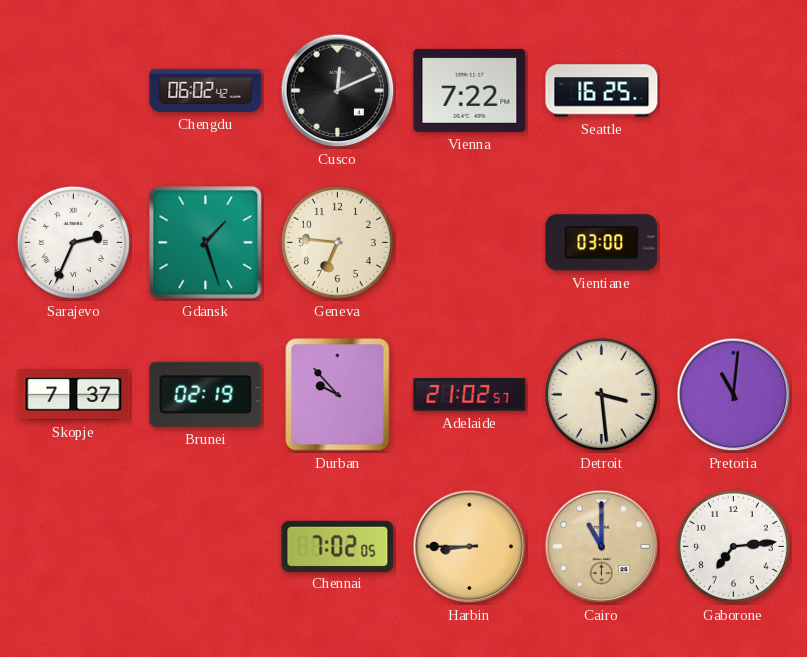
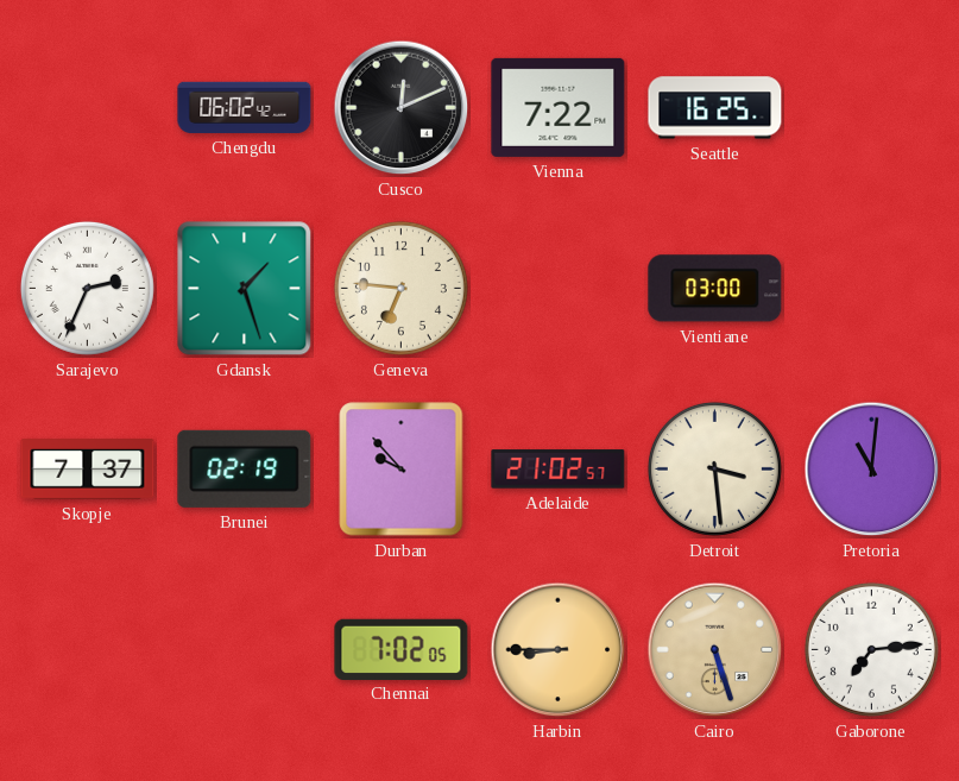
Cairo: 11:00 -> 5:27
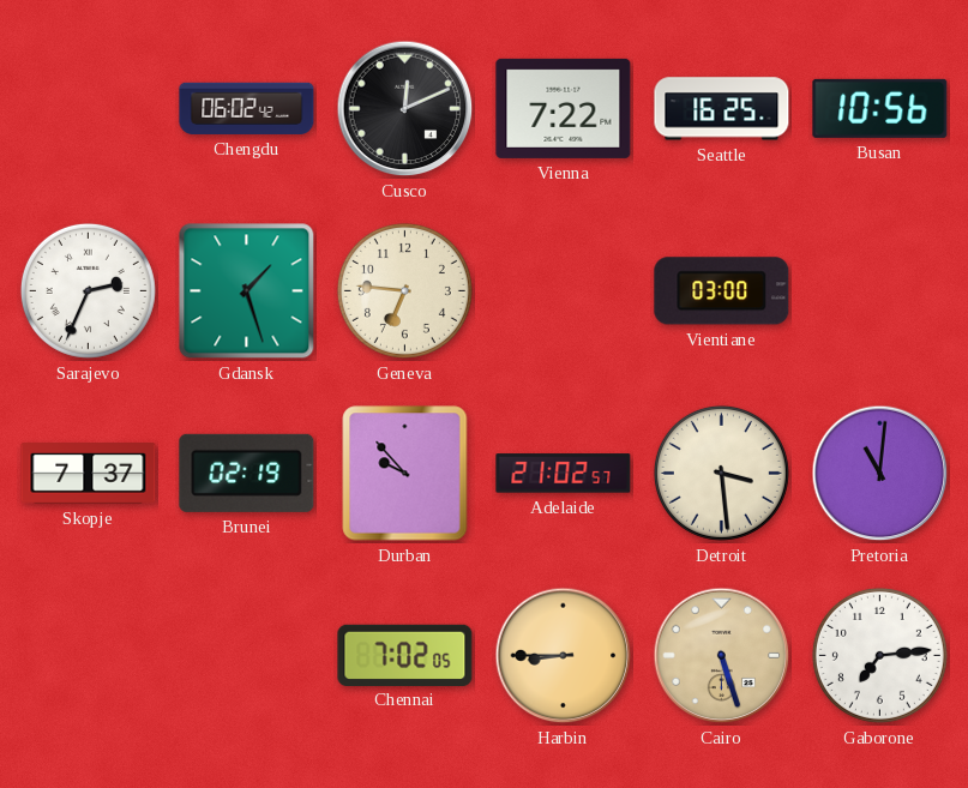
Busan: none -> 10:56
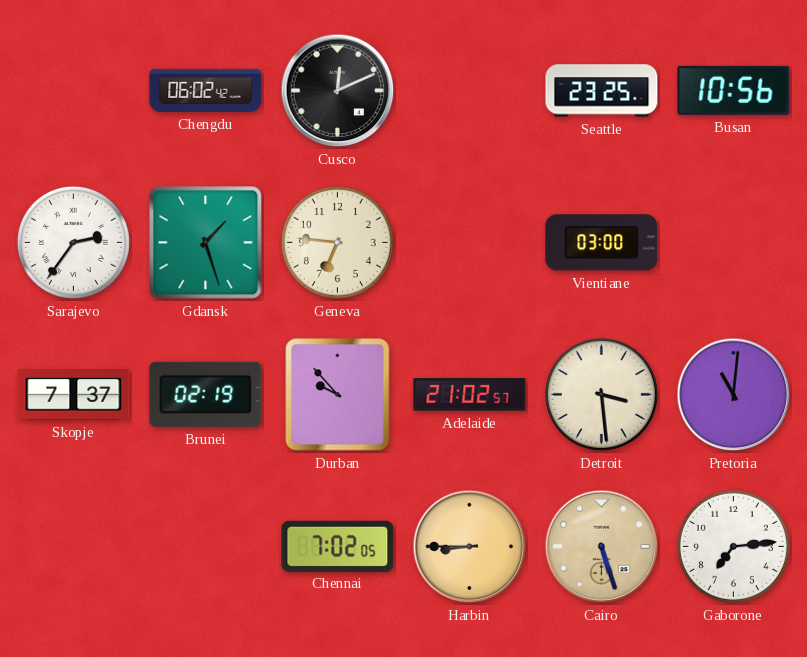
Vienna: 7:22 -> none
Seattle: 16:25 -> 23:25
Sarajevo: 2:34 -> 2:36
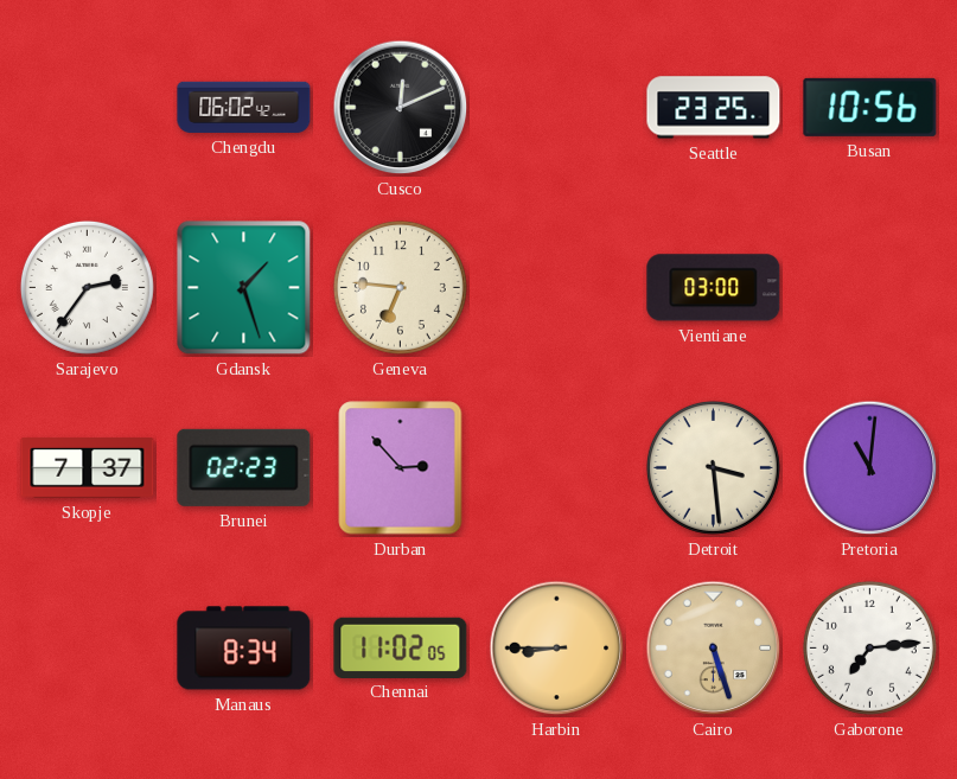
Brunei: 02:19 -> 02:23
Durban: 9:53 -> 2:53
Adelaide: 21:02 -> none
Manaus: none -> 8:34
Chennai: 7:02 -> 11:02
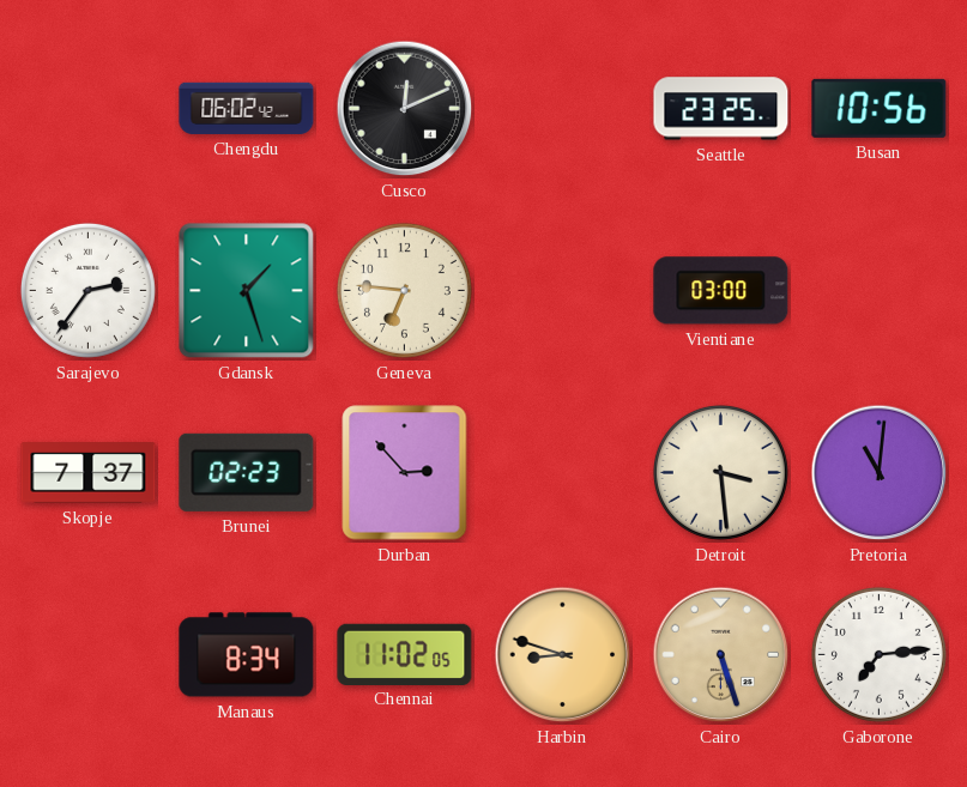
Harbin: 8:45 -> 8:48
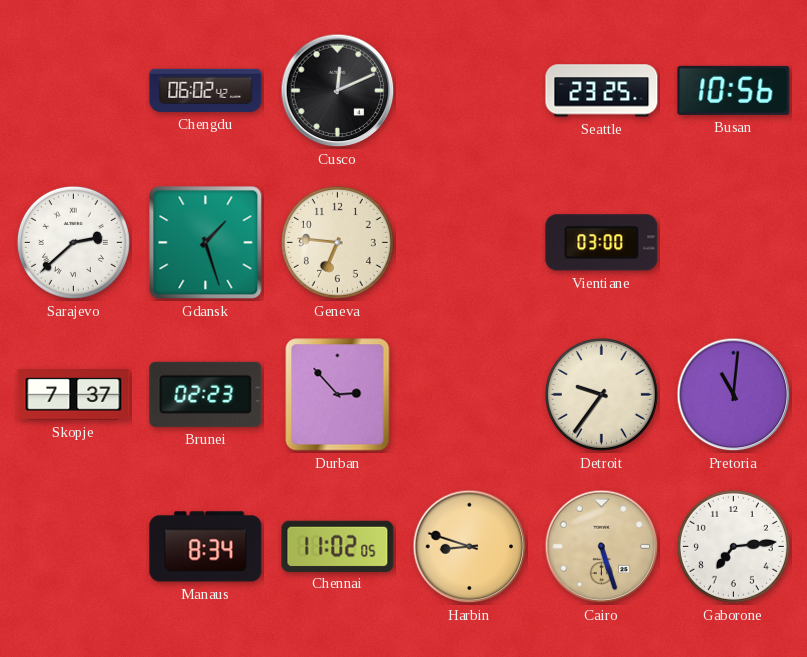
Sarajevo: 2:36 -> 2:38
Detroit: 3:29 -> 9:36
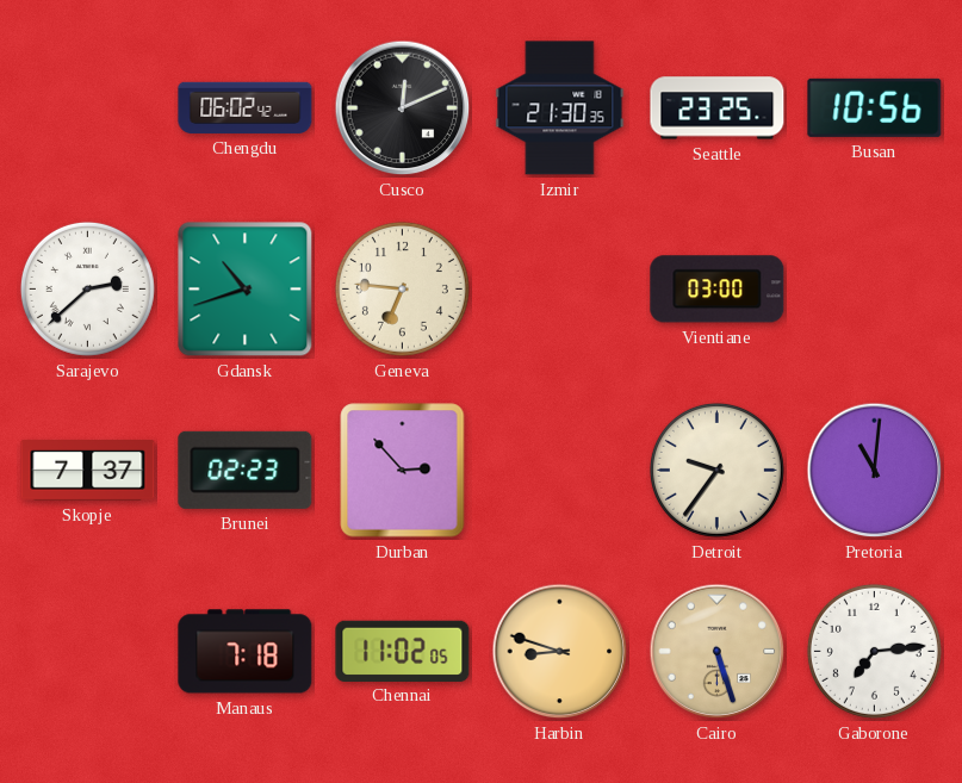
Izmir: none -> 21:30
Gdansk: 1:27 -> 10:42
Manaus: 8:34 -> 7:18
